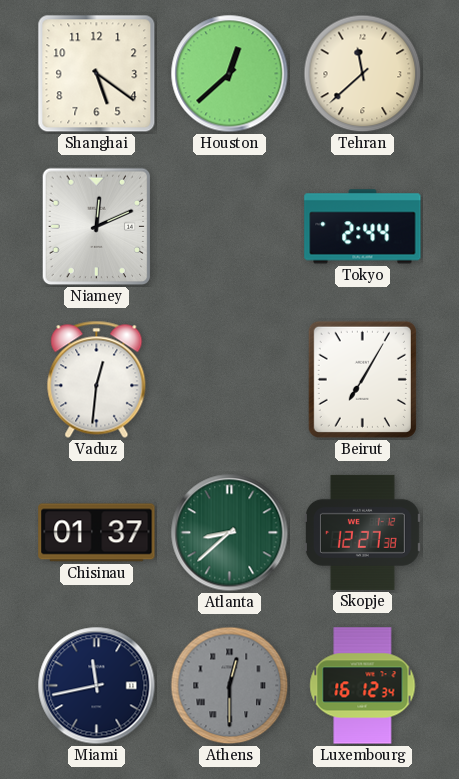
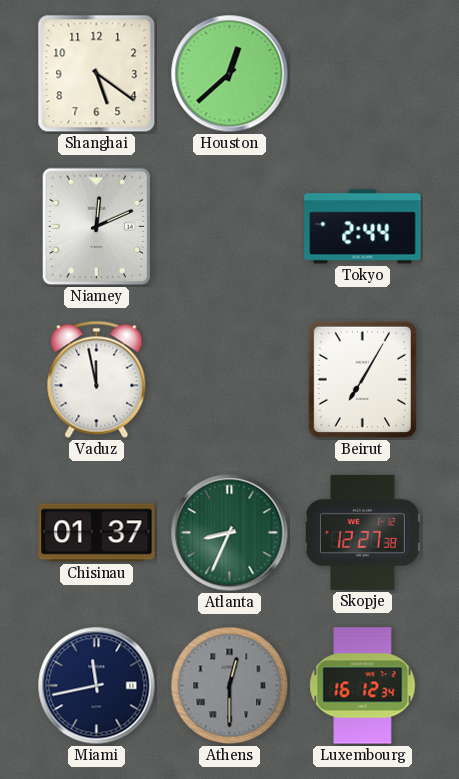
Tehran: 11:38 -> none
Vaduz: 12:31 -> 11:58
Atlanta: 8:38 -> 8:34
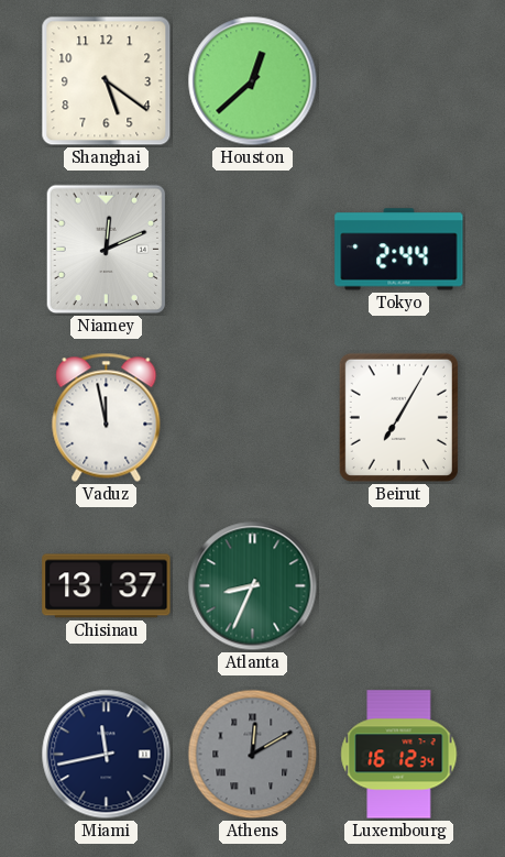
Chisinau: 01:37 -> 13:37
Skopje: 12:27 -> none
Athens: 12:30 -> 12:10
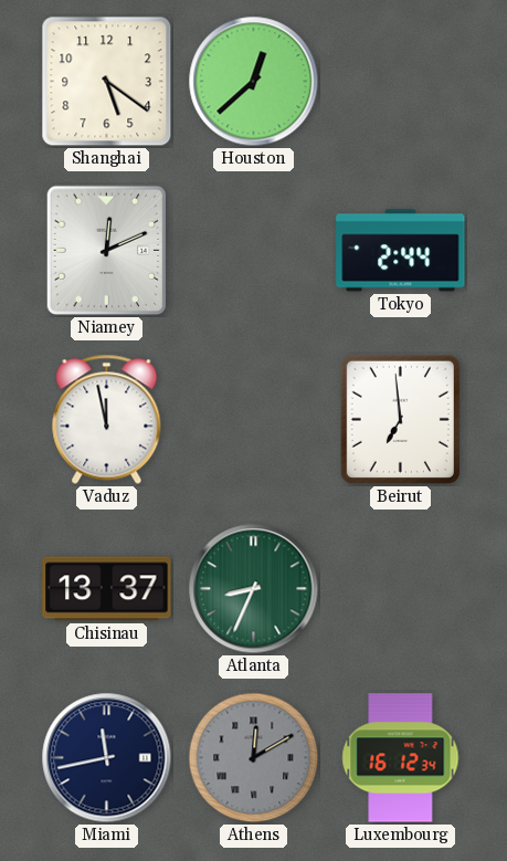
Beirut: 7:05 -> 6:59
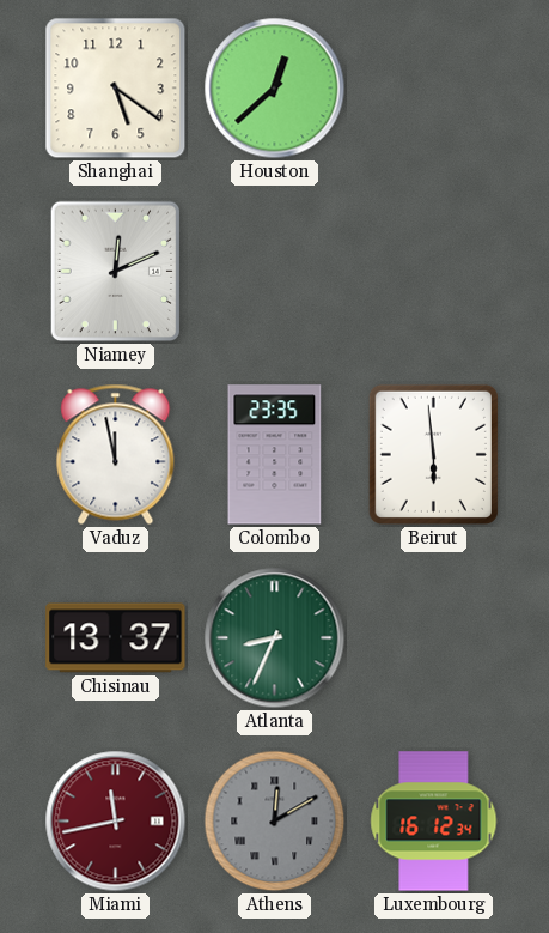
Tokyo: 2:44 -> none
Colombo: none -> 23:35
Beirut: 6:59 -> 5:59
Miami dial: navy -> burgundy
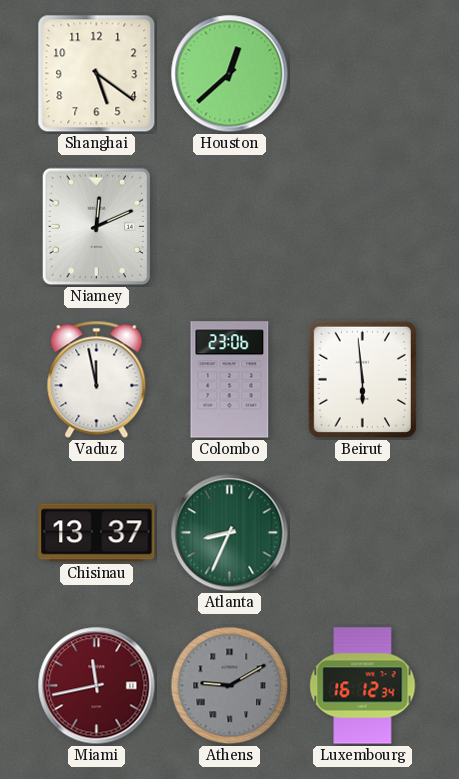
Colombo: 23:35 -> 23:06
Athens: 12:10 -> 9:10
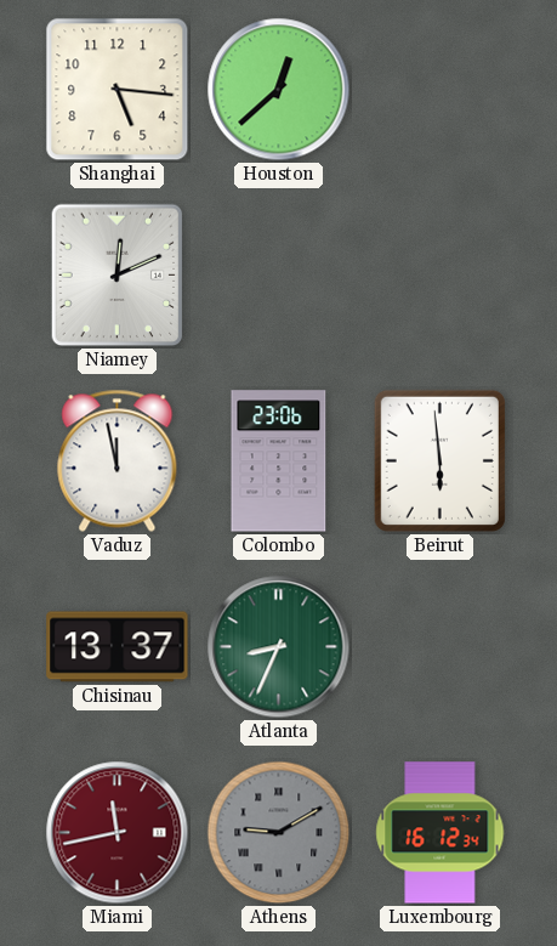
Shanghai: 5:21 -> 5:16
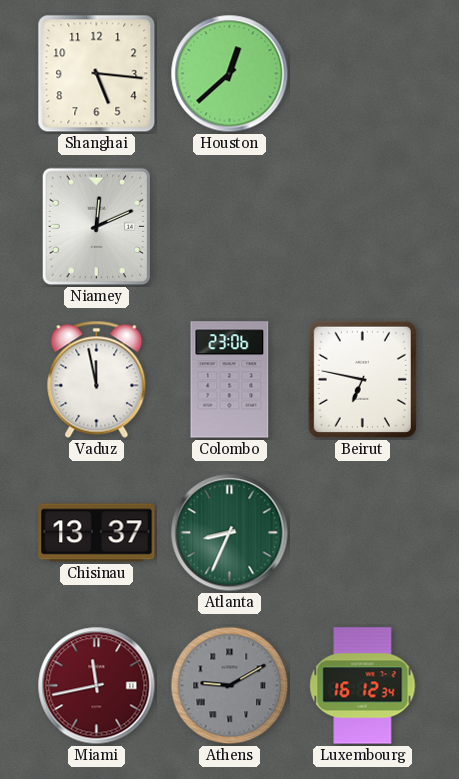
Beirut: 5:59 -> 6:47
